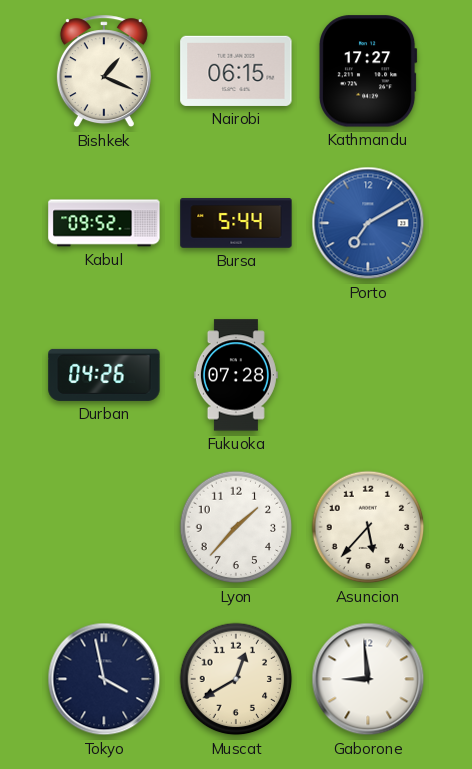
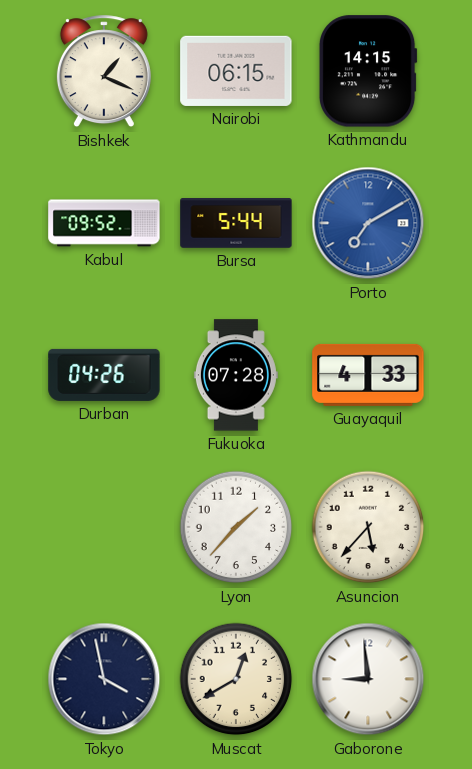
Kathmandu: 17:27 -> 14:15
Guayaquil: none -> 4:33
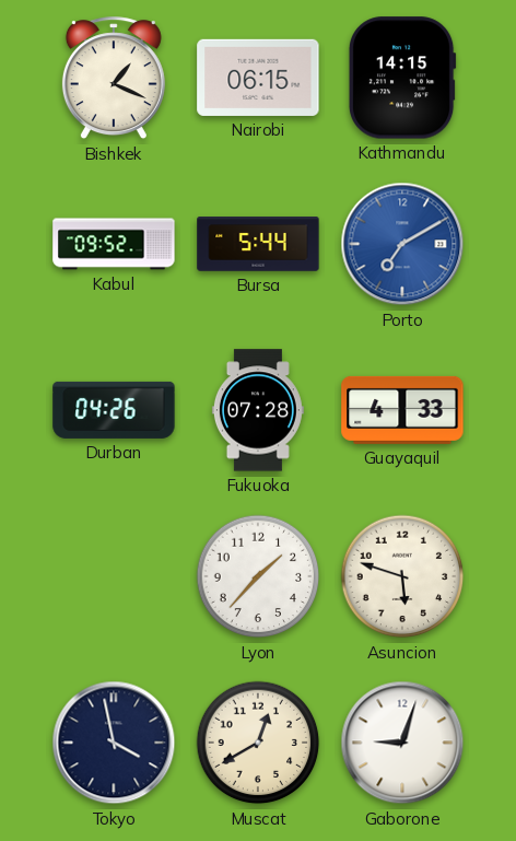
Asuncion: 5:37 -> 5:48
Gaborone: 8:59 -> 9:03
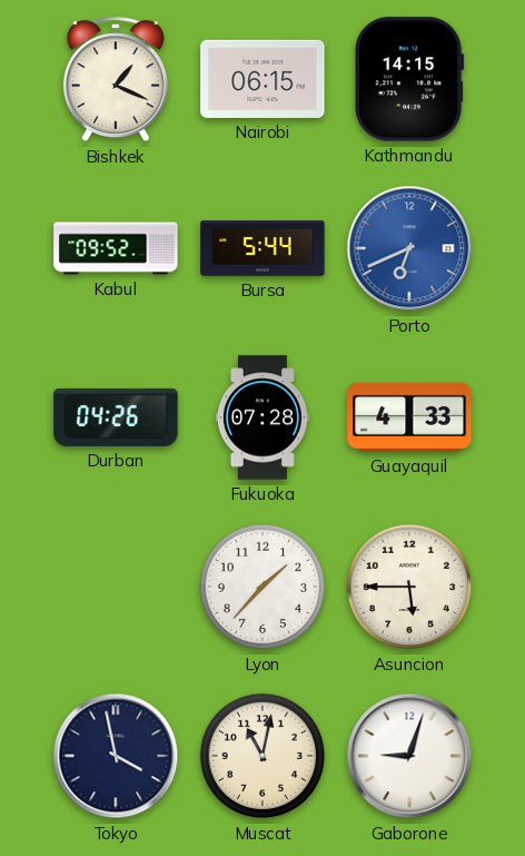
Porto: 7:10 -> 6:41
Asuncion: 5:48 -> 5:45
Muscat: 12:40 -> 11:02
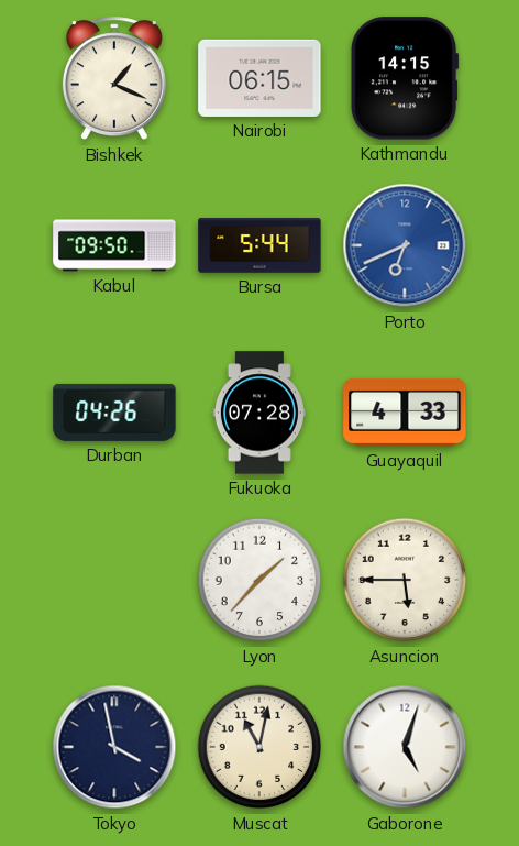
Kabul: 09:52 -> 09:50
Gaborone: 9:03 -> 5:03
